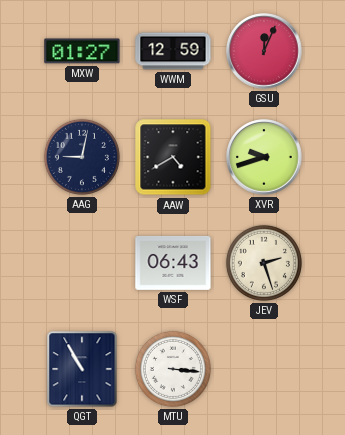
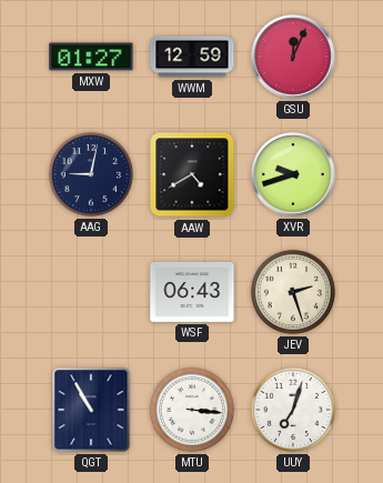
UUY: none -> 7:03
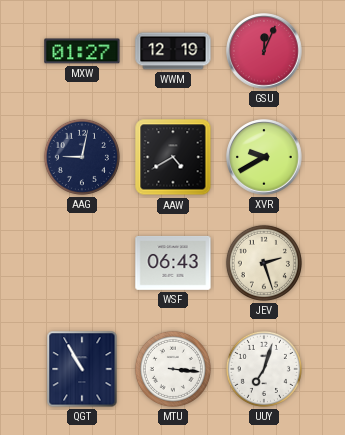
WWM: 12:59 -> 12:19
XVR: 9:42 -> 9:40
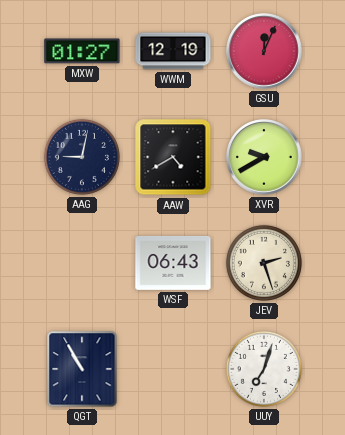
MTU: 3:16 -> none
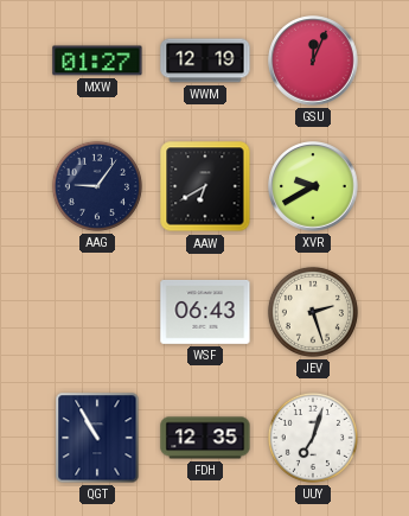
AAG: 9:02 -> 9:06
AAW: 4:40 -> 6:40
FDH: none -> 12:35
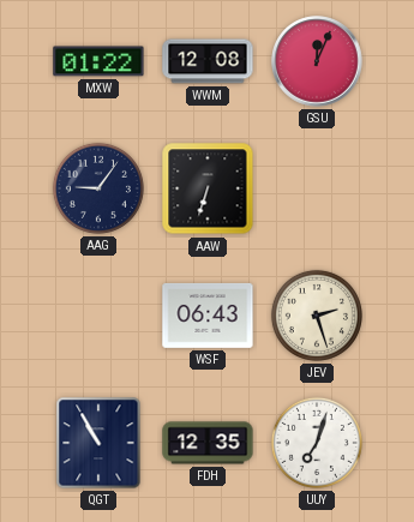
MXW: 01:27 -> 01:22
WWM: 12:19 -> 12:08
AAW: 6:40 -> 6:33
XVR: 9:40 -> none
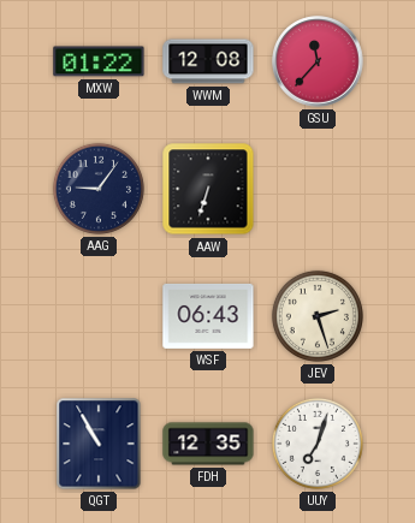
GSU: 12:04 -> 11:37
